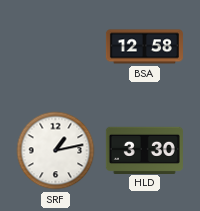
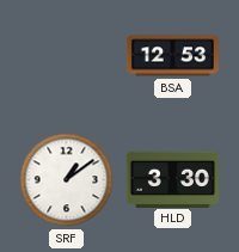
BSA: 12:58 -> 12:53
SRF: 1:13 -> 1:09
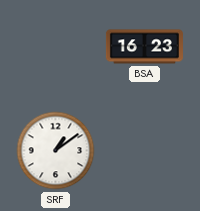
BSA: 12:53 -> 16:23
HLD: 3:30 -> none
